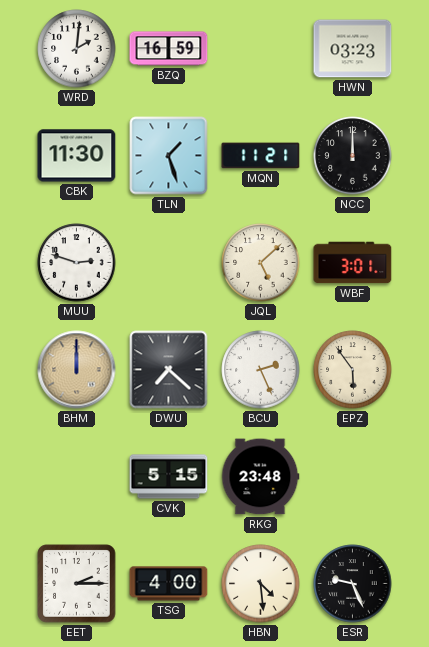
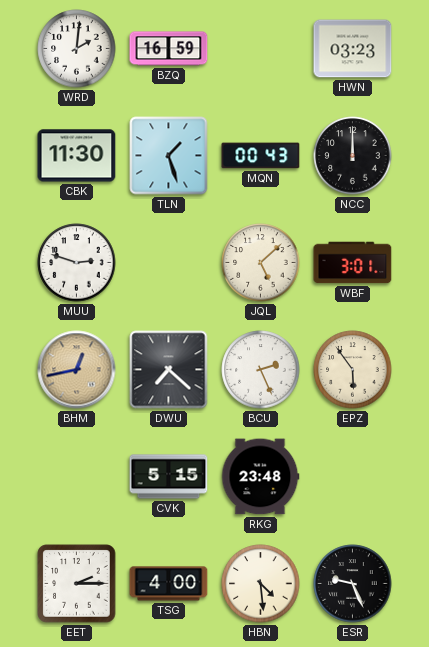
MQN: 11:21 -> 00:43
BHM: 12:00 -> 12:43
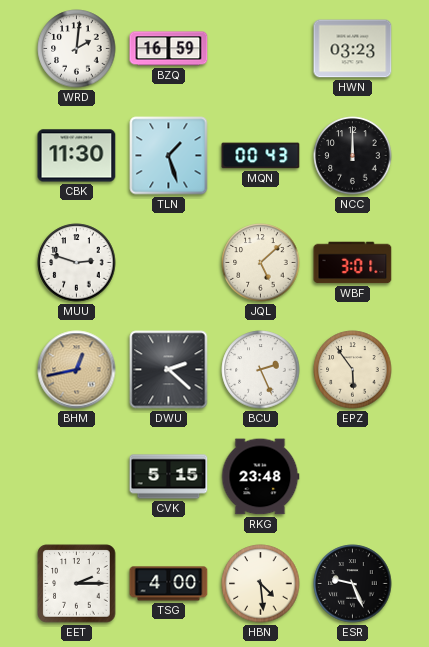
DWU: 7:22 -> 2:22
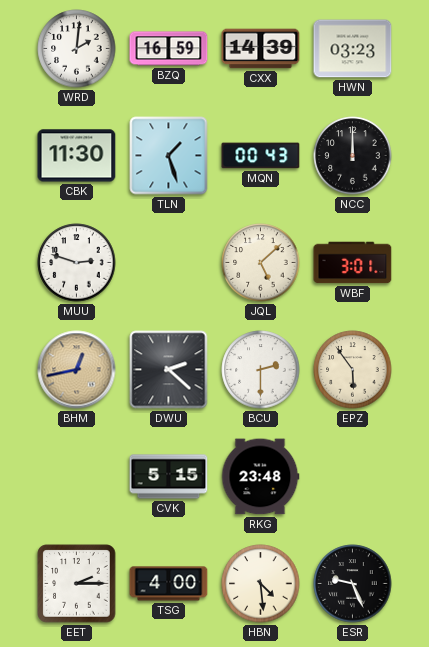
CXX: none -> 14:39
BCU: 2:26 -> 2:30
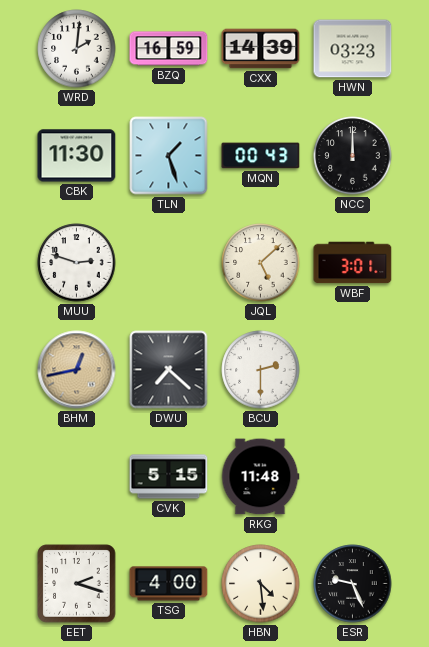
DWU: 2:22 -> 7:22
EPZ: 5:54 -> none
RKG: 23:48 -> 11:48
EET: 2:15 -> 2:18
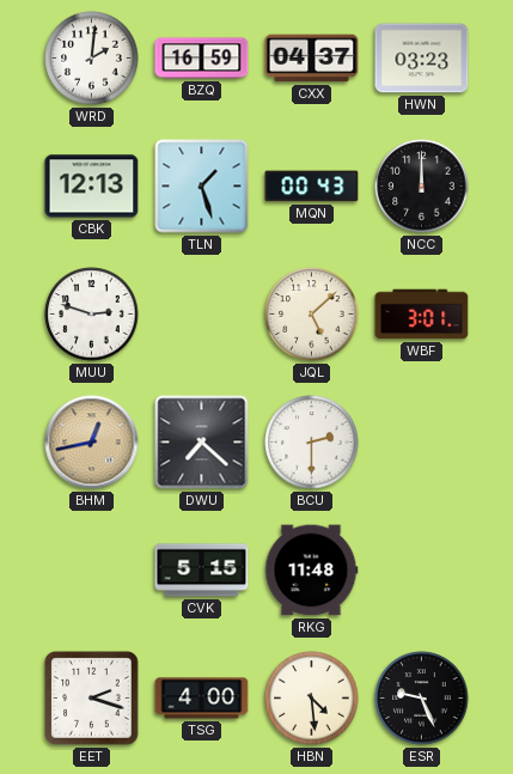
CXX: 14:39 -> 04:37
CBK: 11:30 -> 12:13
